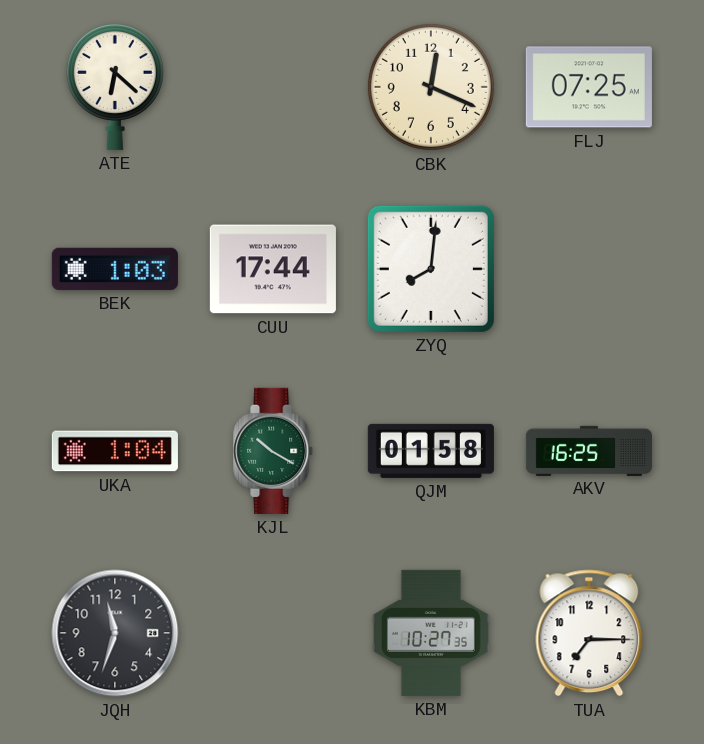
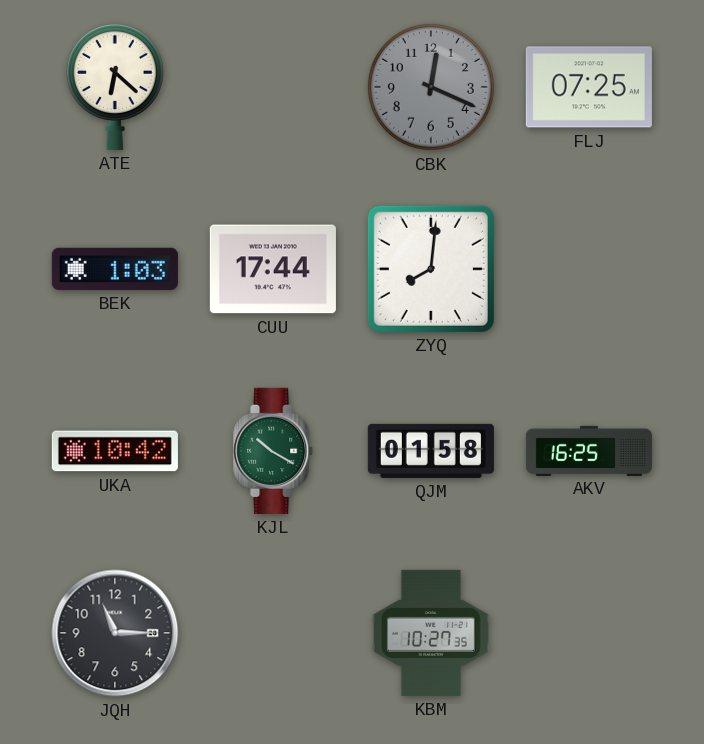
CBK dial: cream -> grey
UKA: 1:04 -> 10:42
JQH: 11:33 -> 11:15
TUA: 7:15 -> none
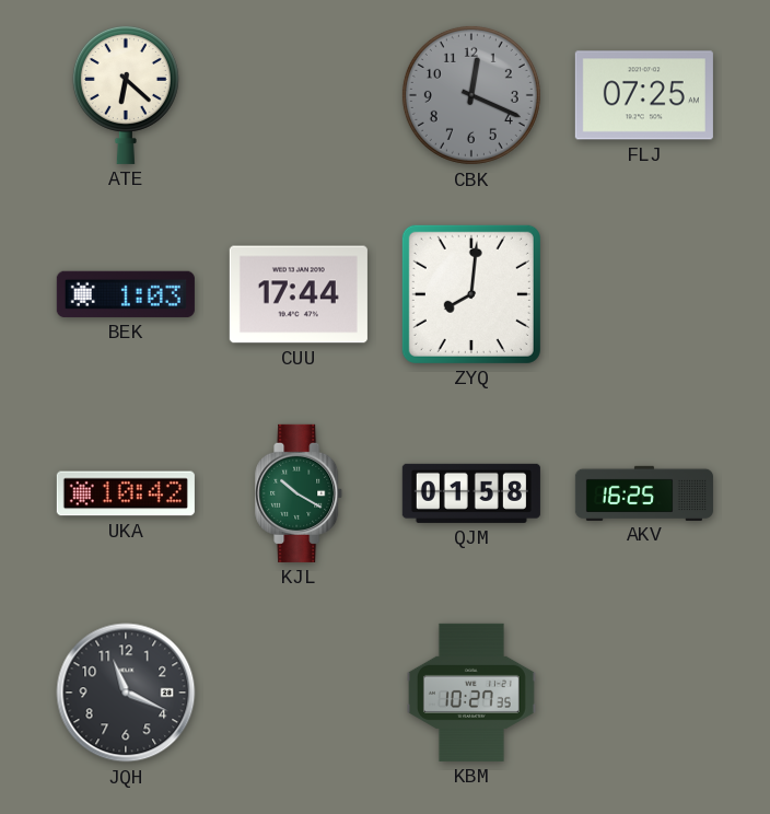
JQH: 11:15 -> 11:19
